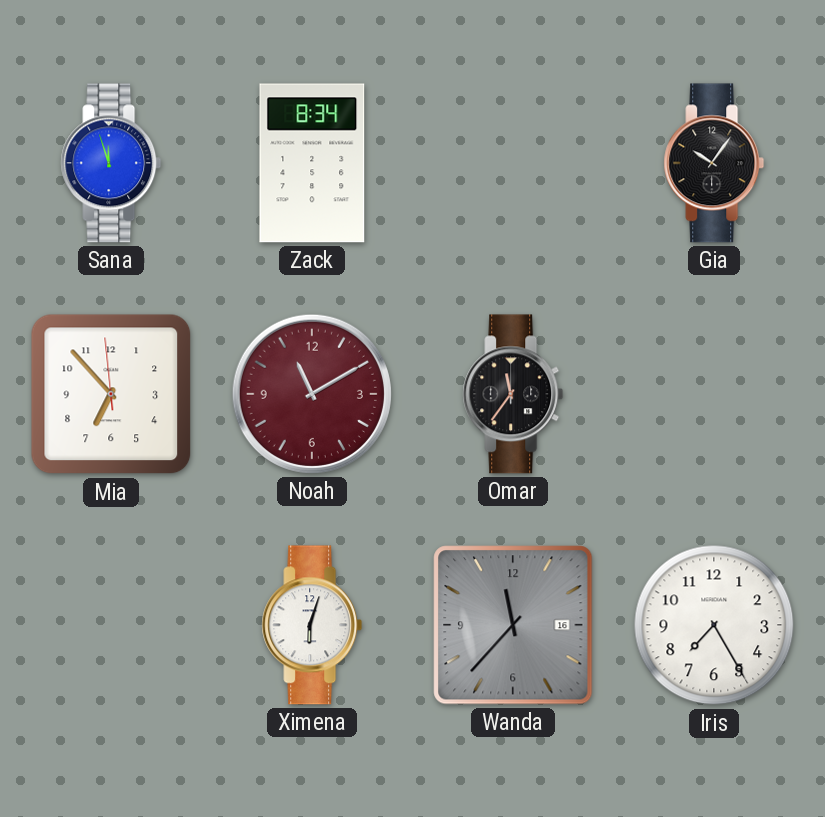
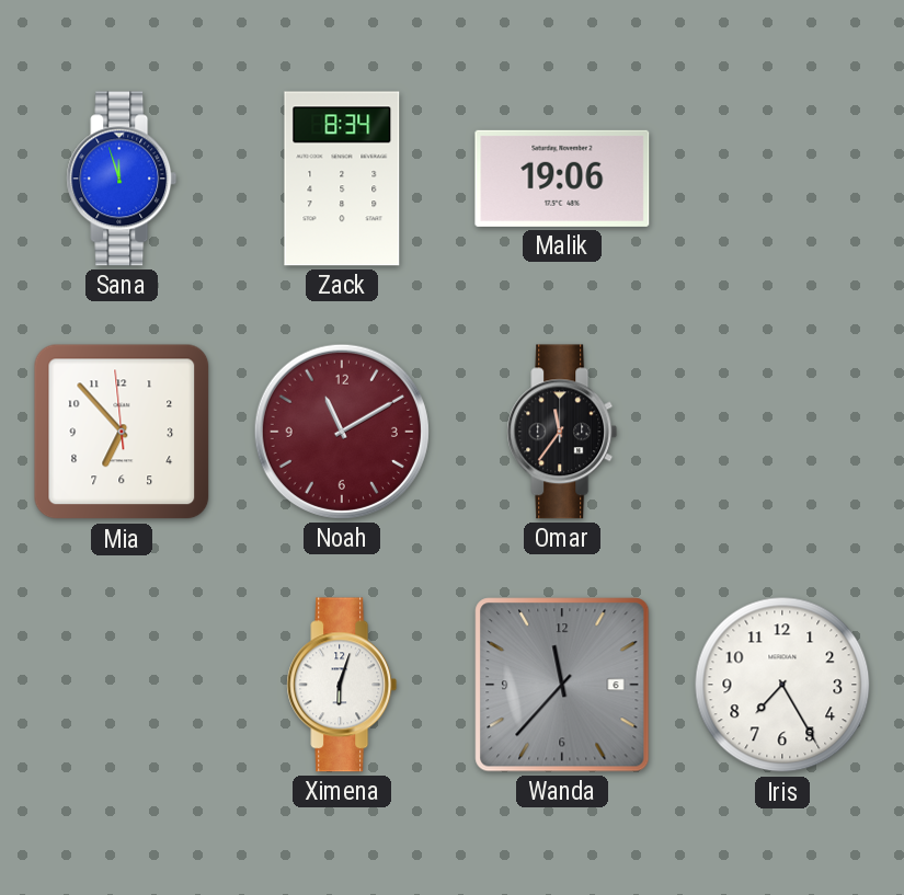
Malik: none -> 19:06
Gia: 10:06 -> none
Wanda date: 16 -> 6
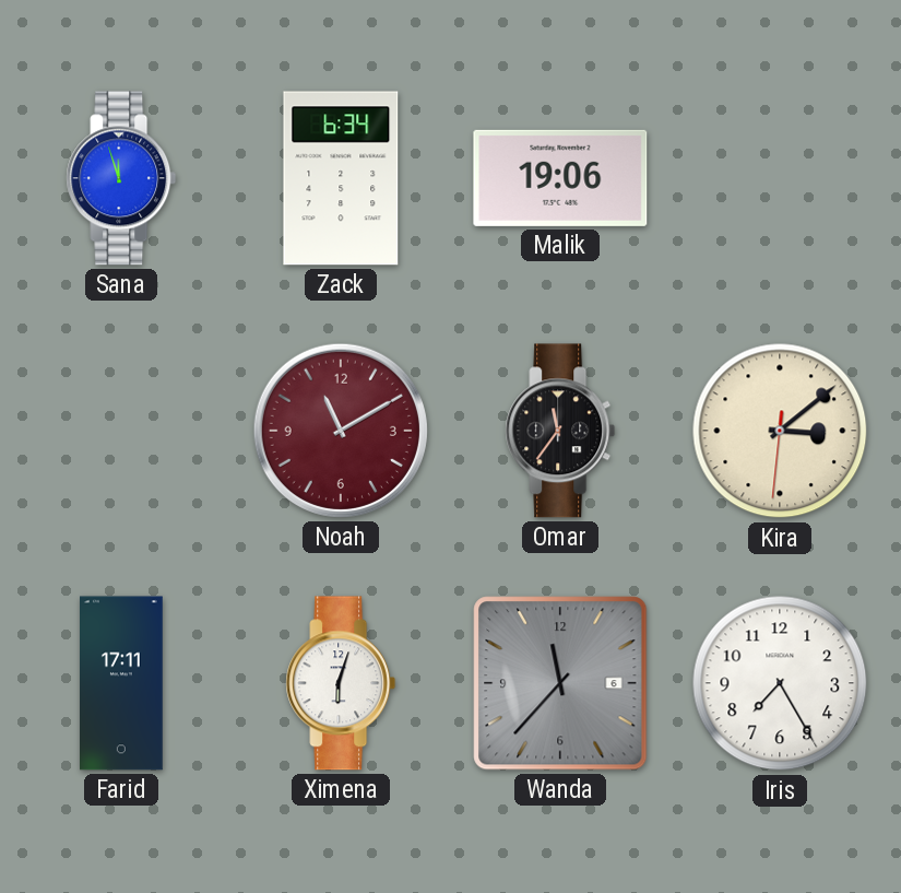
Zack: 8:34 -> 6:34
Mia: 6:52 -> none
Kira: none -> 3:08
Farid: none -> 17:11
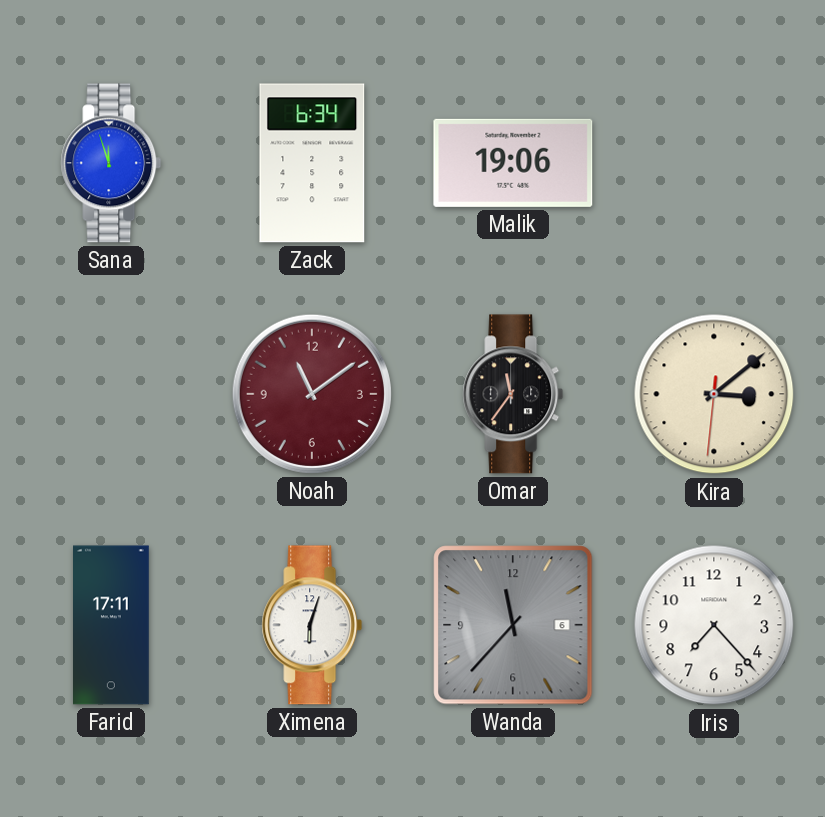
Noah: 11:10 -> 11:09
Iris: 7:25 -> 7:23
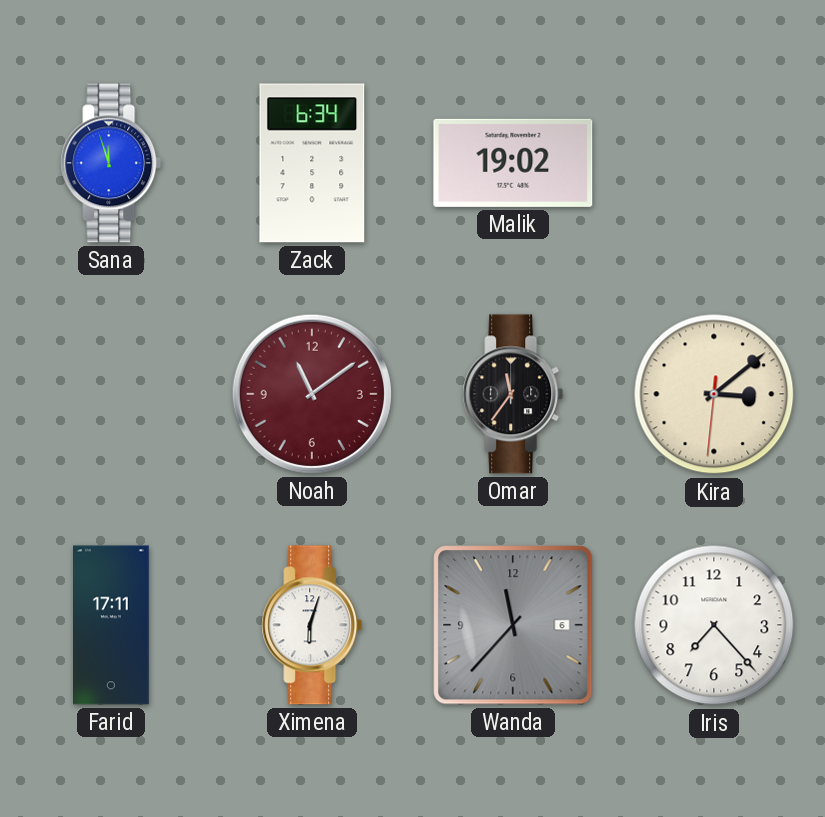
Malik: 19:06 -> 19:02
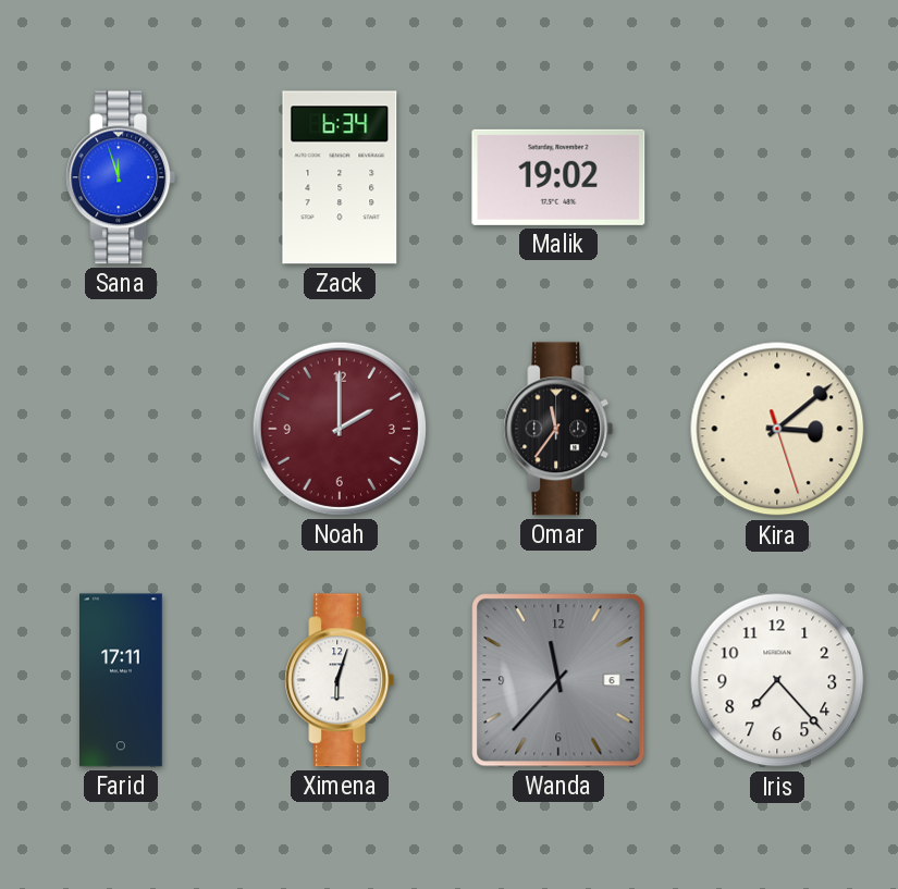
Noah: 11:09 -> 2:00
Kira: 3:08:31 -> 3:08:27
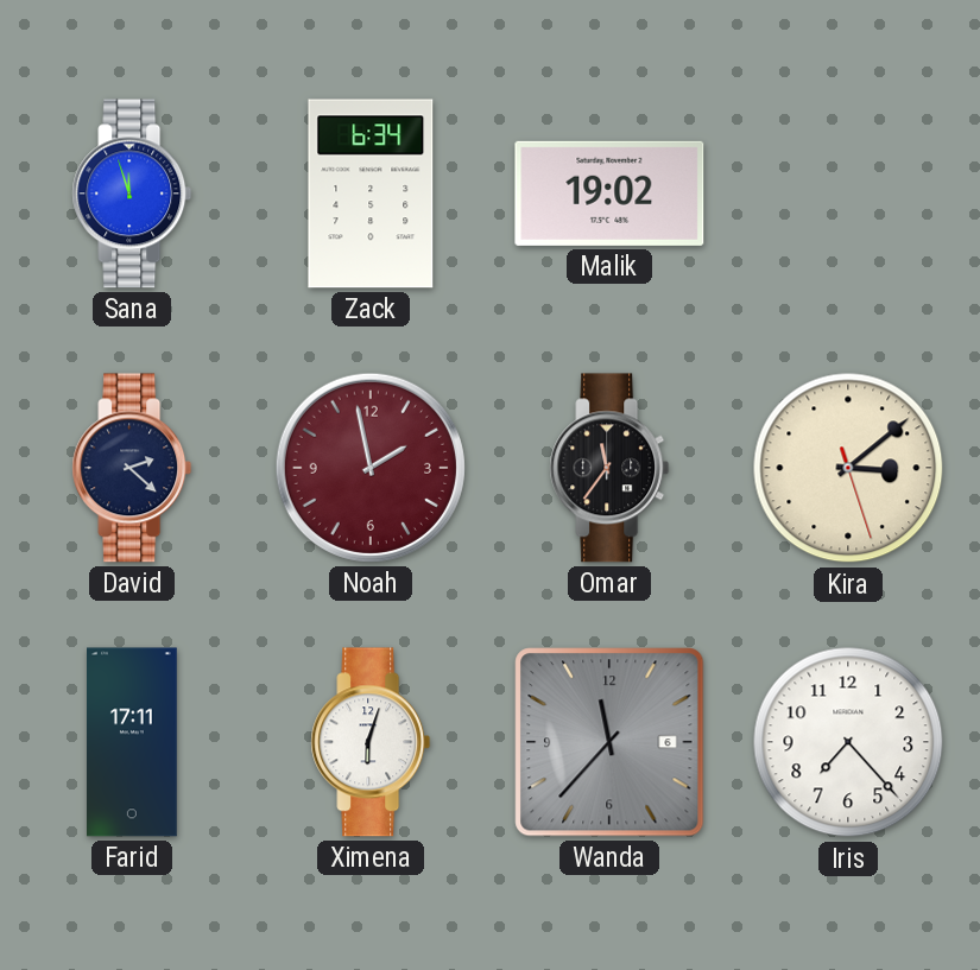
David: none -> 2:22
Noah: 2:00 -> 1:58
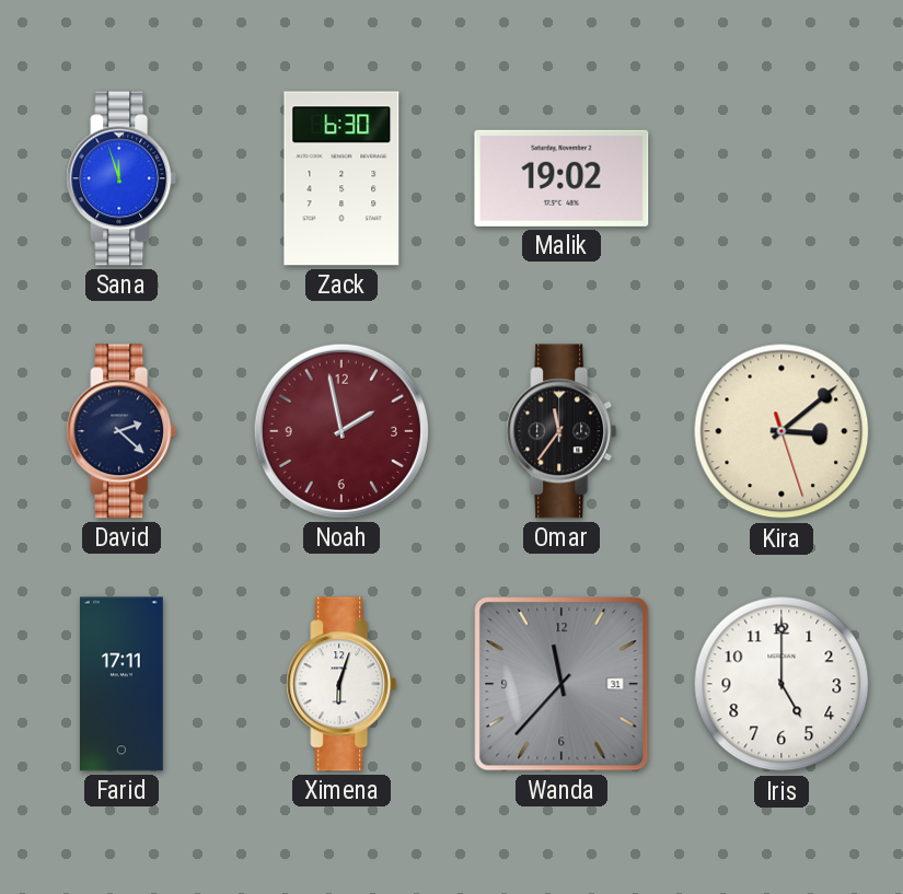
Zack: 6:34 -> 6:30
Wanda date: 6 -> 31
Iris: 7:23 -> 5:00
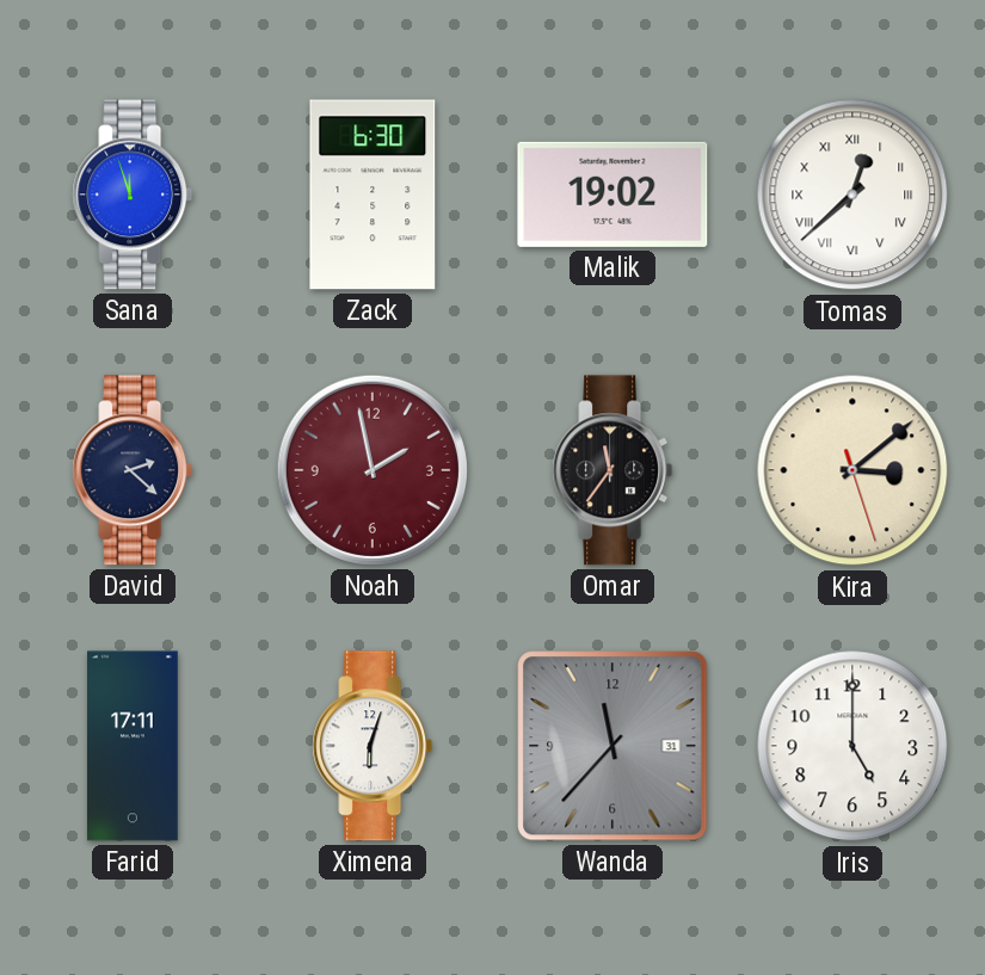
Tomas: none -> 12:38
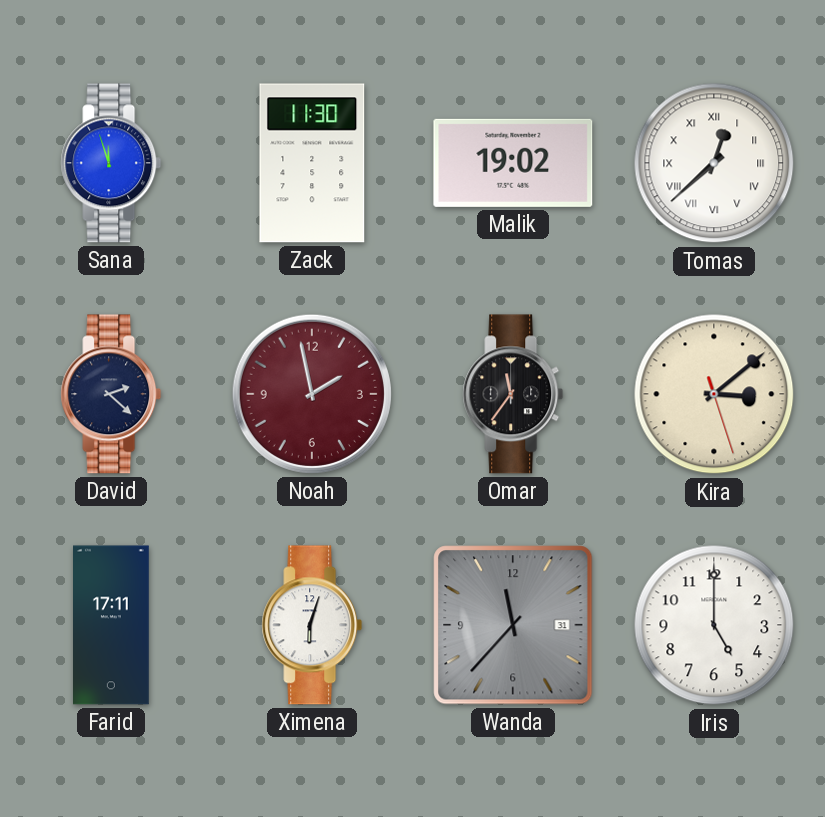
Zack: 6:30 -> 11:30
